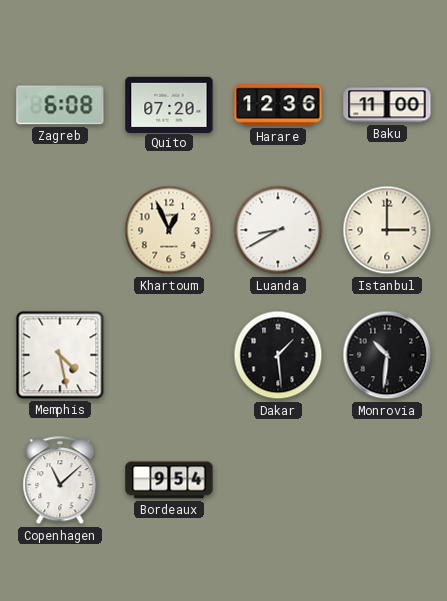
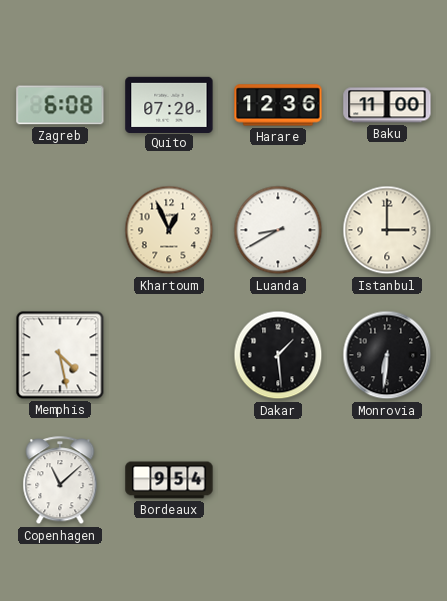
Monrovia: 10:31 -> 6:31
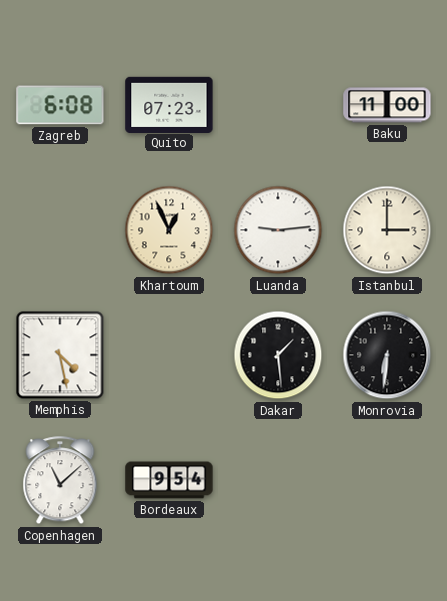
Quito: 07:20 -> 07:23
Harare: 12:36 -> none
Luanda: 8:40 -> 9:14
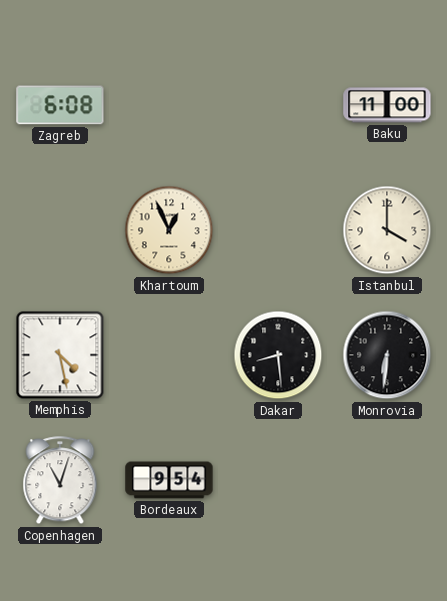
Quito: 07:23 -> none
Luanda: 9:14 -> none
Istanbul: 3:00 -> 4:00
Dakar: 1:29 -> 8:29
Copenhagen: 11:08 -> 11:03
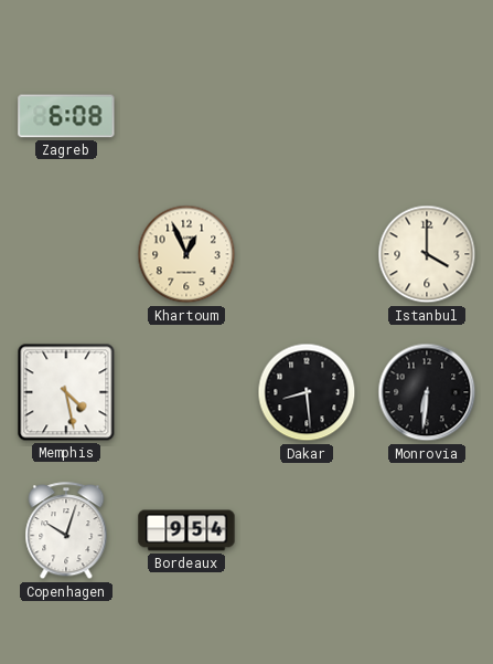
Baku: 11:00 -> none
Copenhagen: 11:03 -> 10:03
